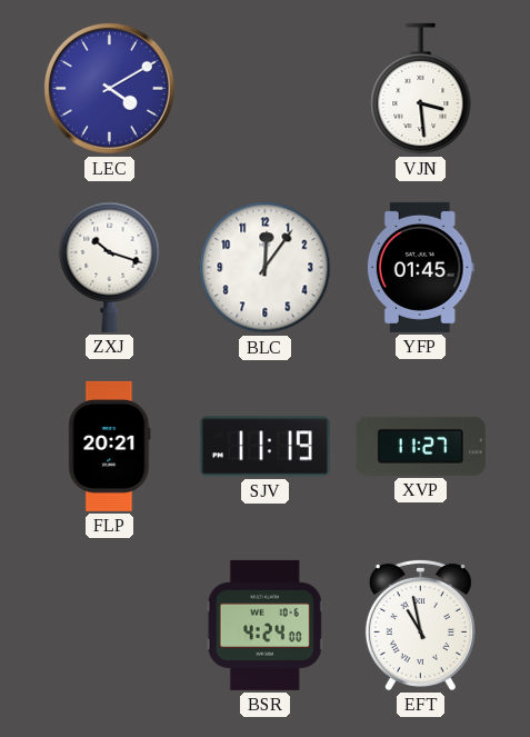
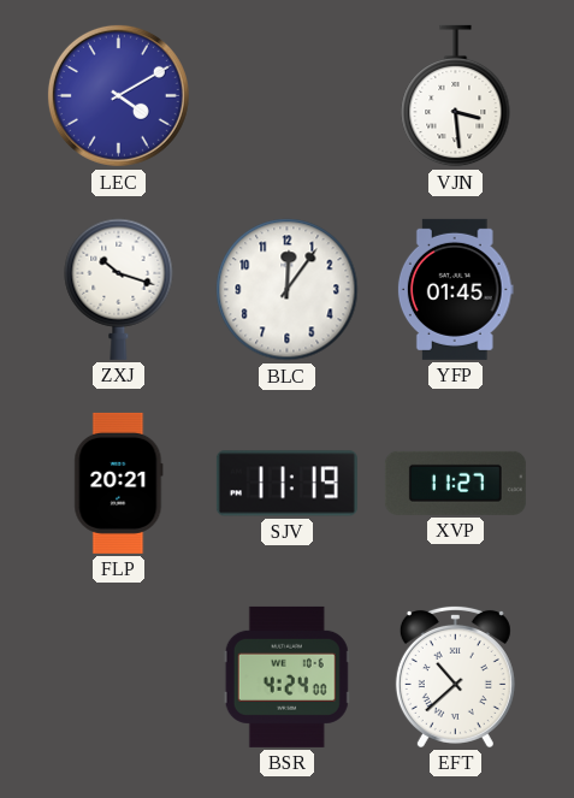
EFT: 10:58 -> 10:38
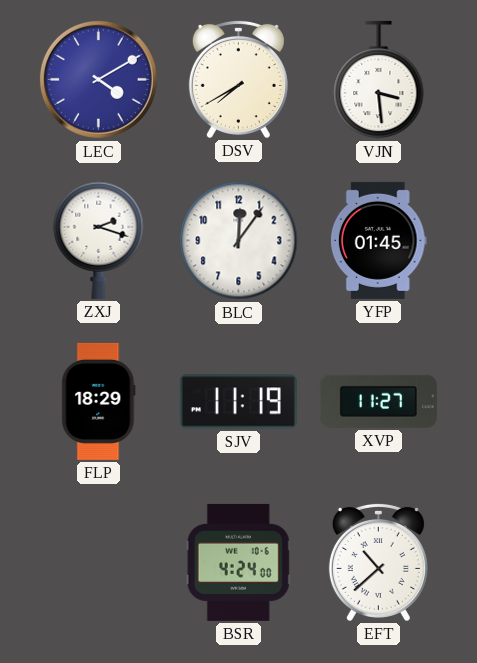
DSV: none -> 7:40
ZXJ: 10:18 -> 2:18
FLP: 20:21 -> 18:29
